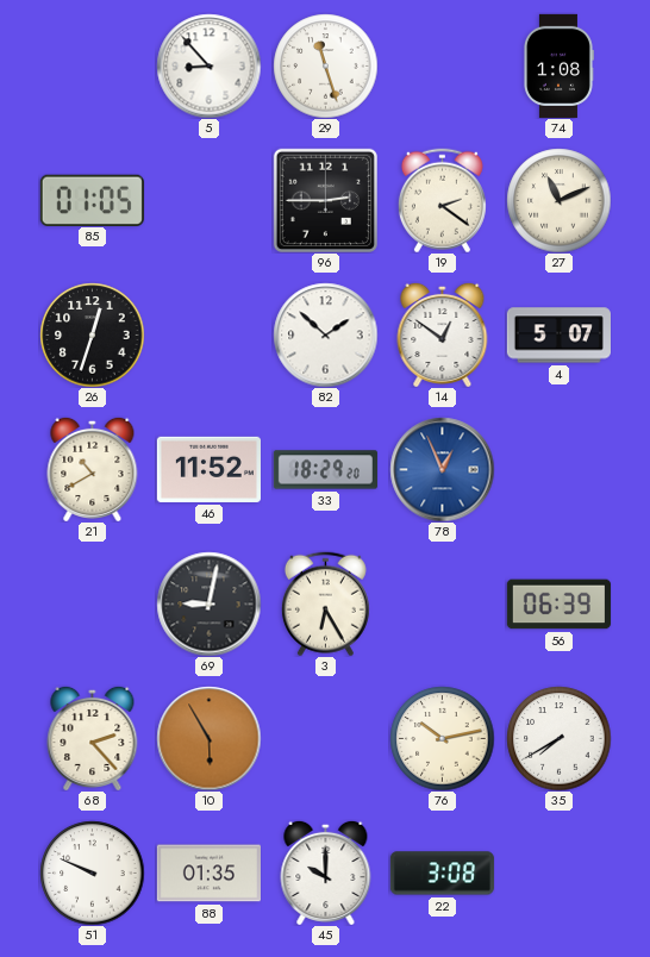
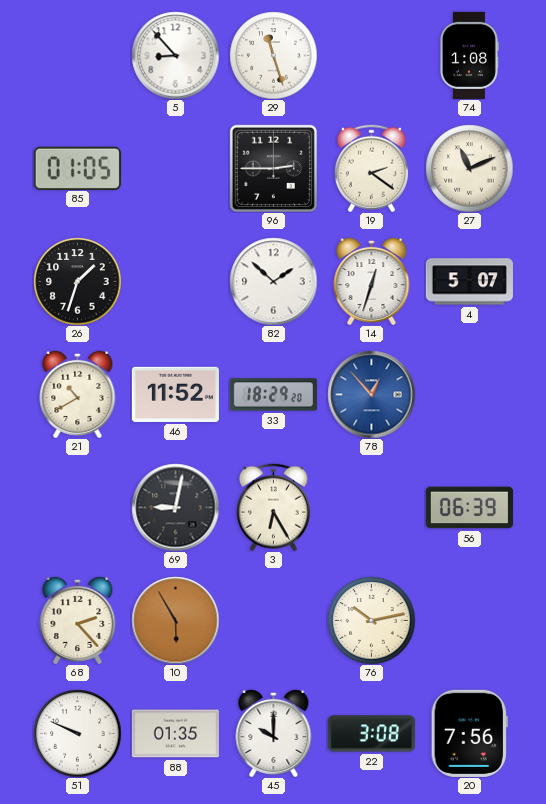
26: 12:33 -> 1:33
14: 12:51 -> 12:33
78: 12:56 -> 12:53
35: 7:40 -> none
20: none -> 7:56
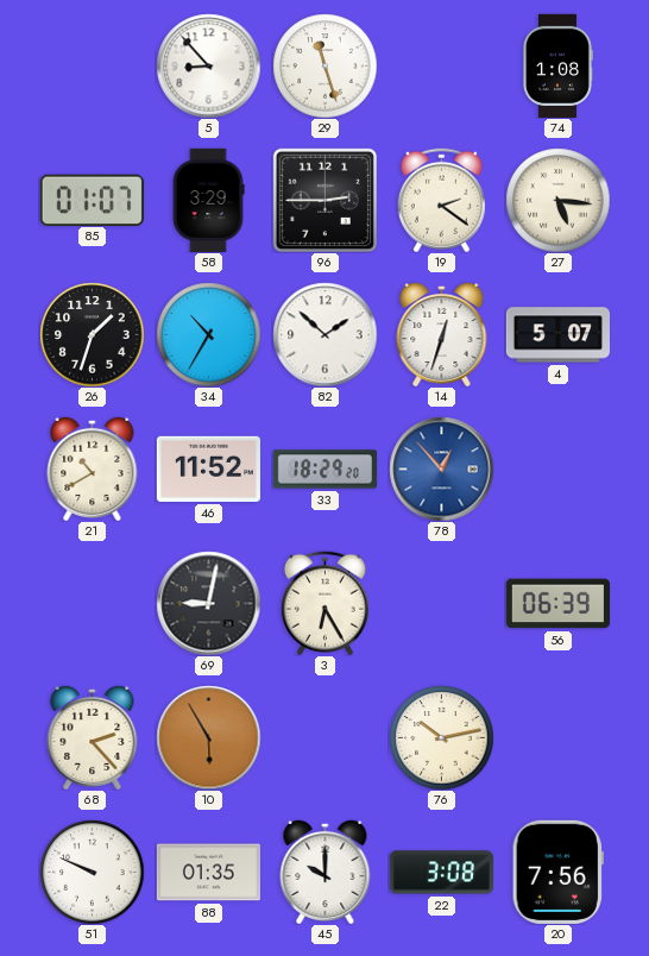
85: 01:05 -> 01:07
58: none -> 3:29
27: 11:11 -> 5:16
34: none -> 10:35
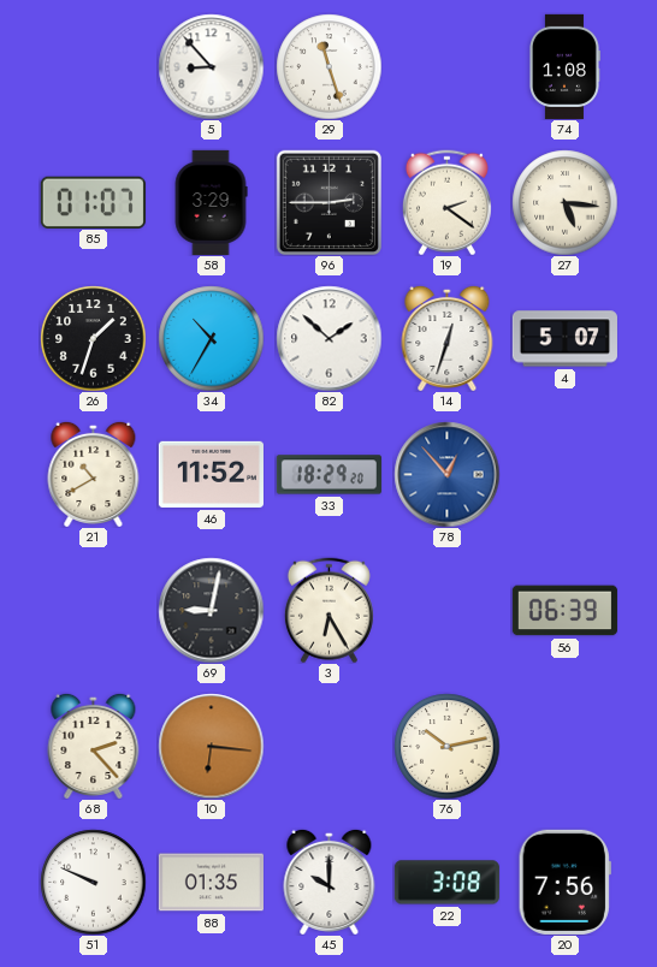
10: 5:55 -> 6:16
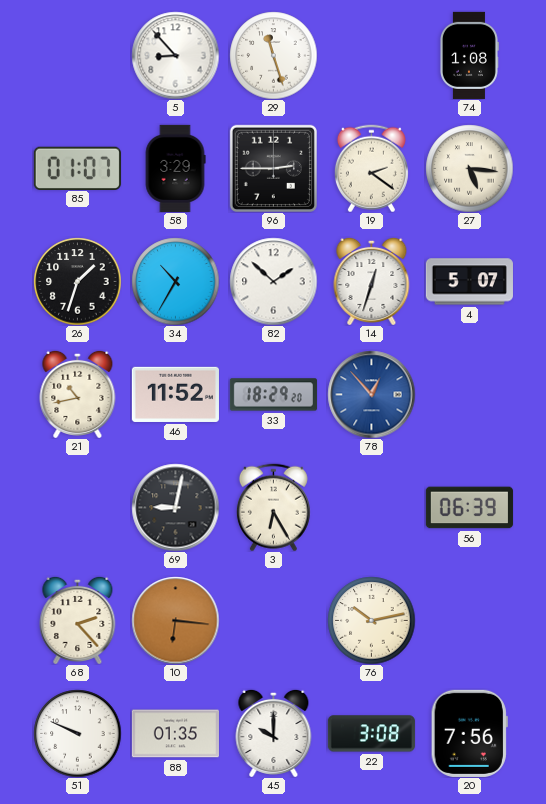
21: 10:40 -> 10:43
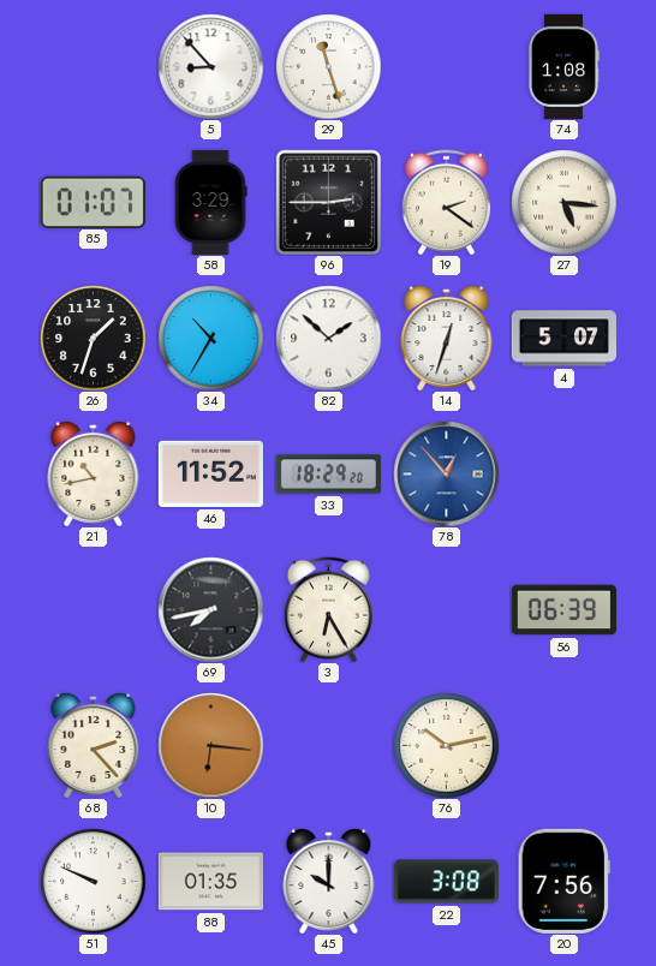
69: 9:02 -> 7:43
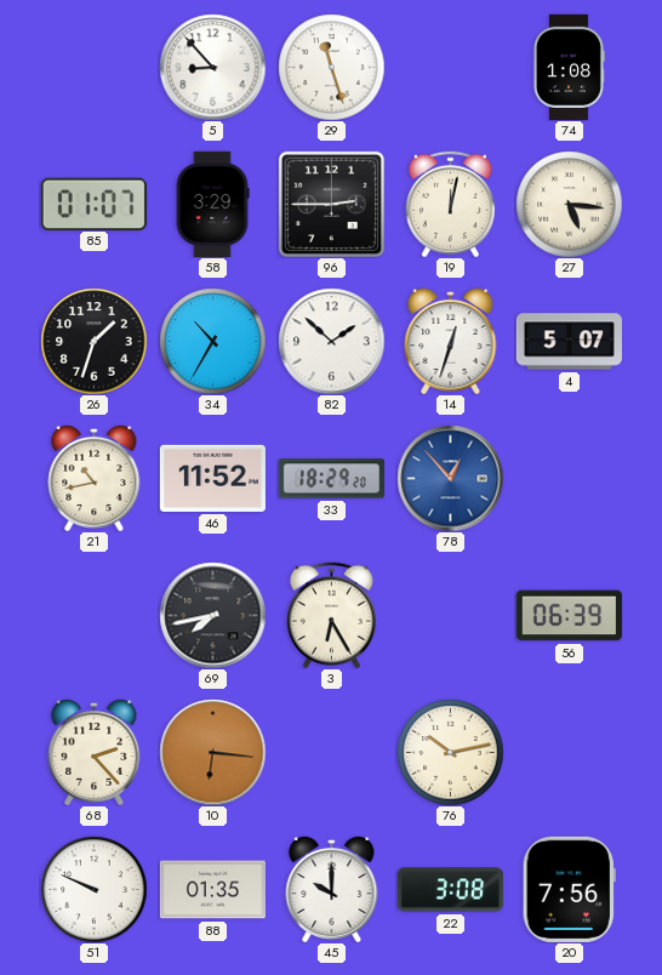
19: 2:21 -> 12:02
